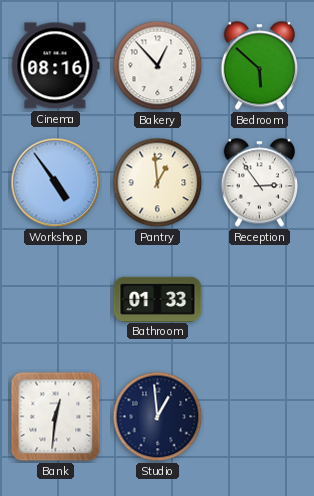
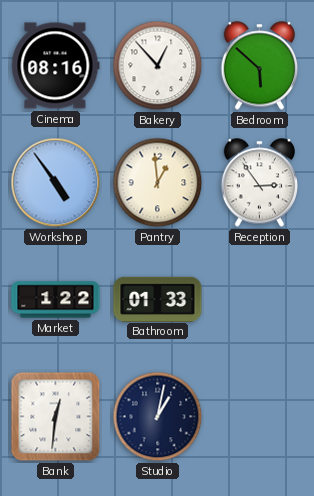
Market: none -> 1:22
Studio: 12:59 -> 1:02
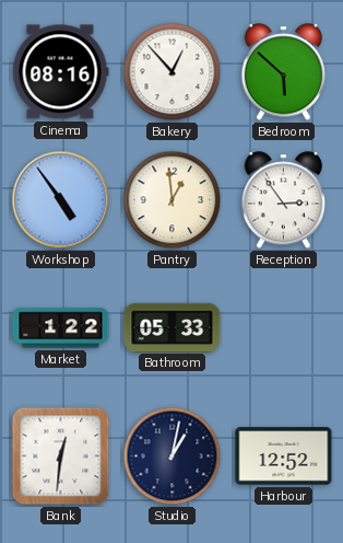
Bathroom: 01:33 -> 05:33
Harbour: none -> 12:52
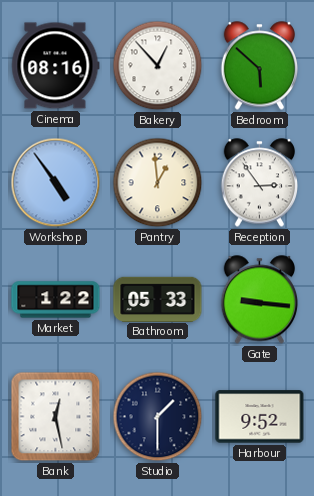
Gate: none -> 9:16
Bank: 12:31 -> 12:28
Studio: 1:02 -> 1:30
Harbour: 12:52 -> 9:52
